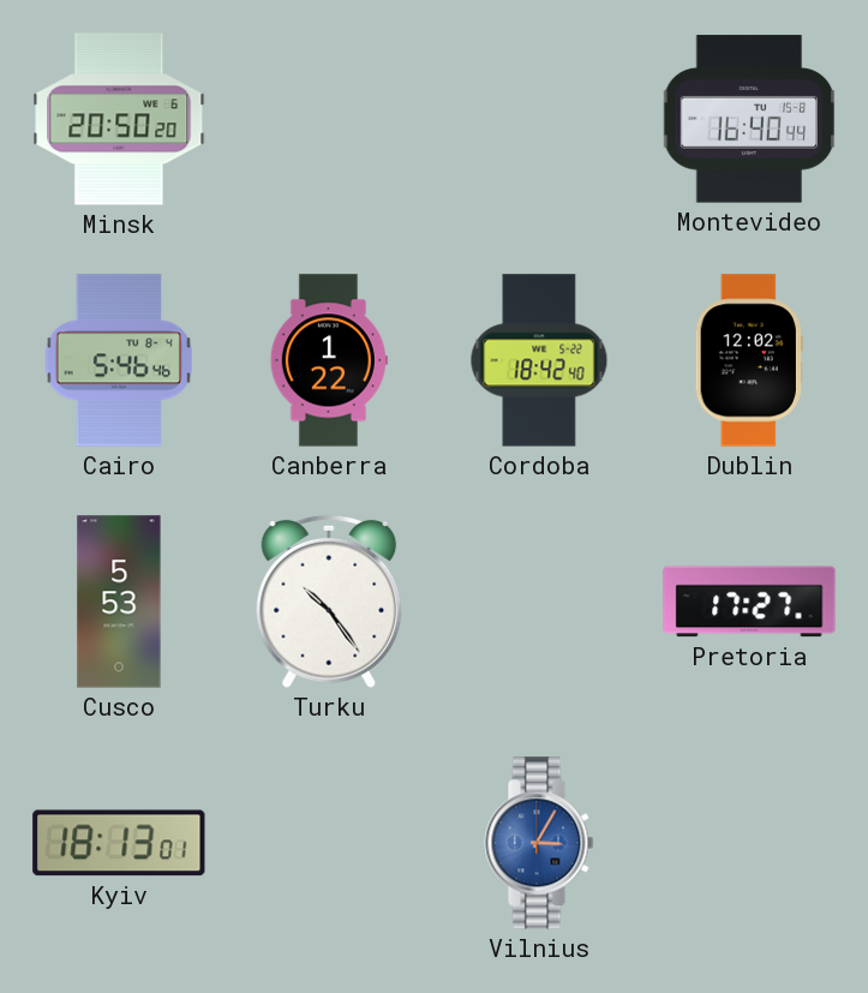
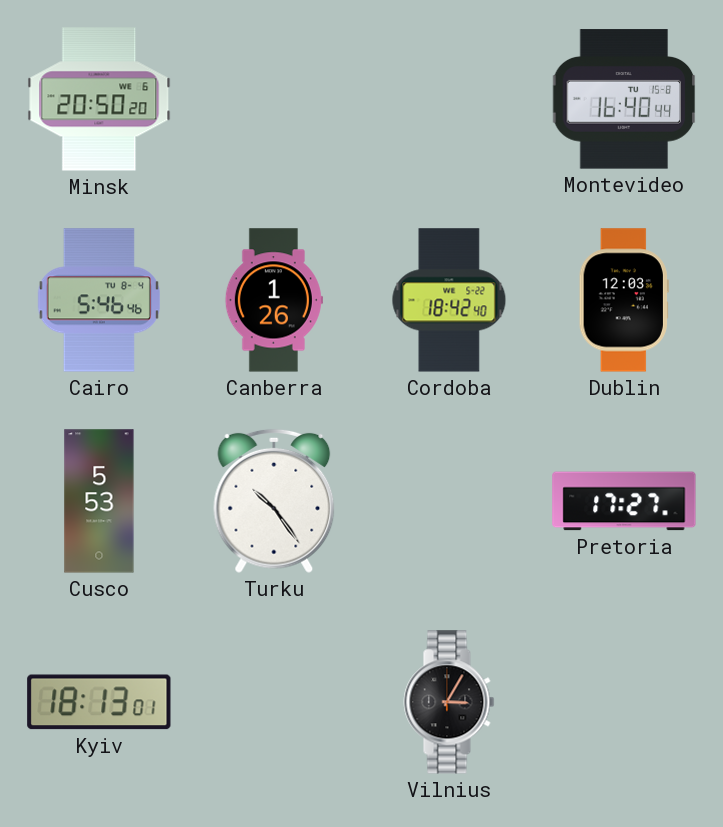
Canberra: 1:22 -> 1:26
Dublin: 12:02 -> 12:03
Vilnius dial: blue -> black
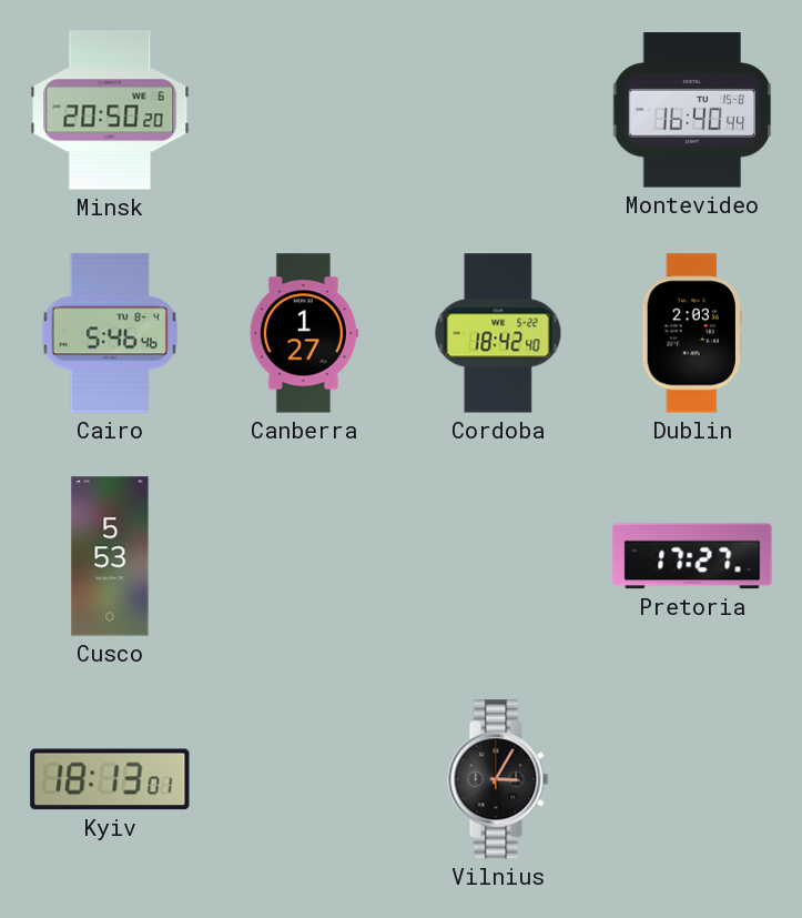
Canberra: 1:26 -> 1:27
Dublin: 12:03 -> 2:03
Turku: 10:24 -> none
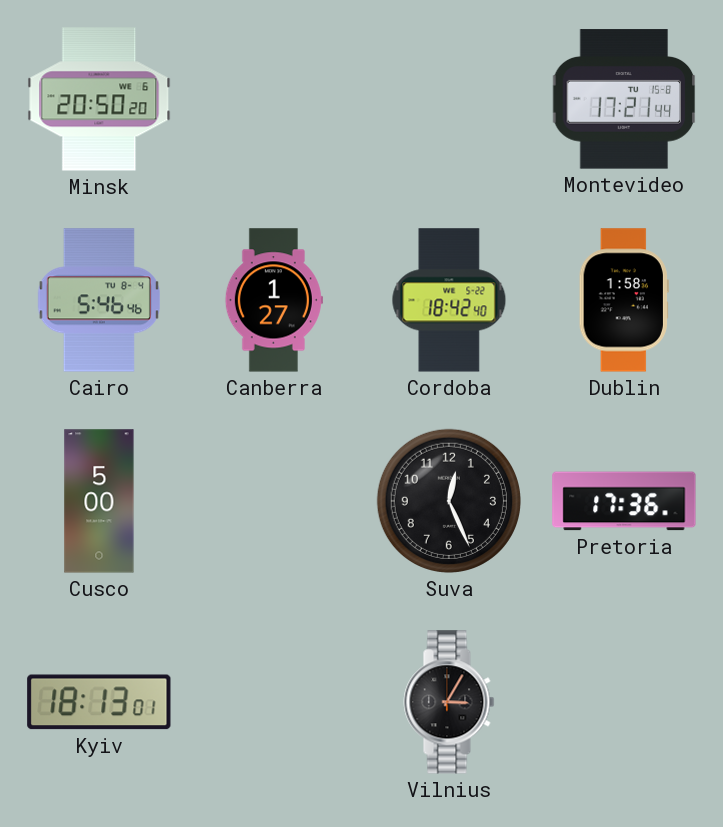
Montevideo: 16:40 -> 17:21
Dublin: 2:03 -> 1:58
Cusco: 5:53 -> 5:00
Suva: none -> 12:26
Pretoria: 17:27 -> 17:36
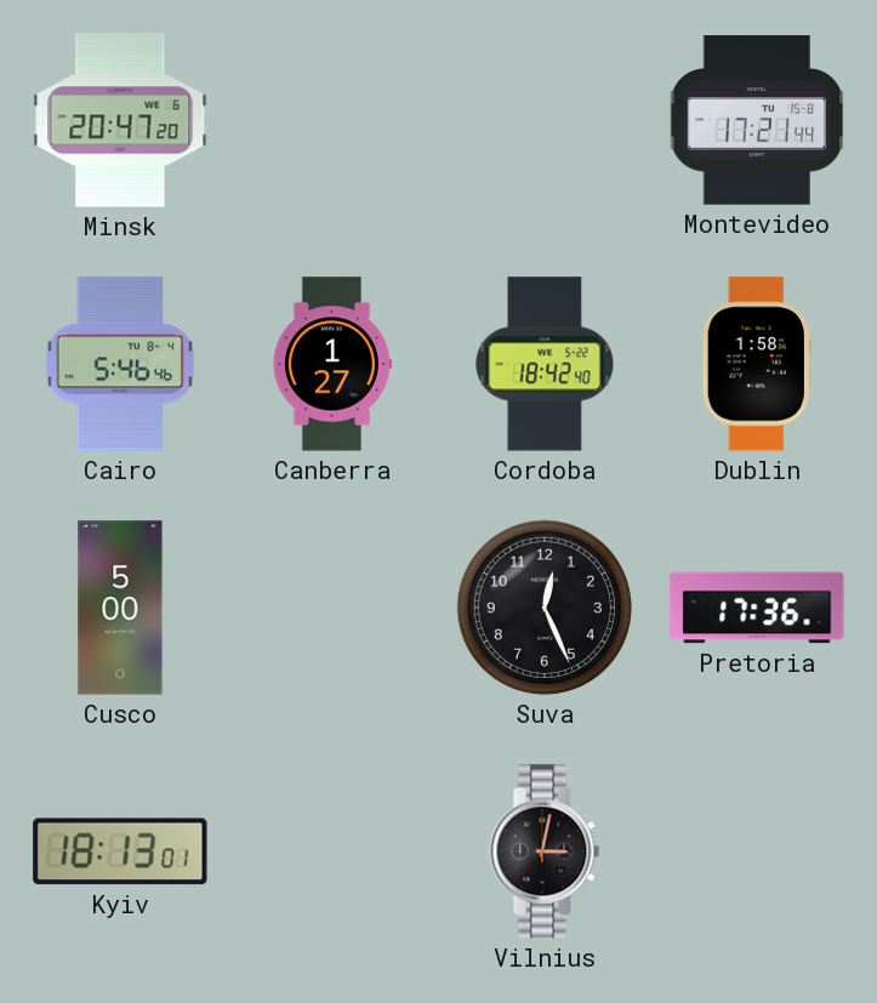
Minsk: 20:50 -> 20:47
Vilnius: 3:05 -> 3:02
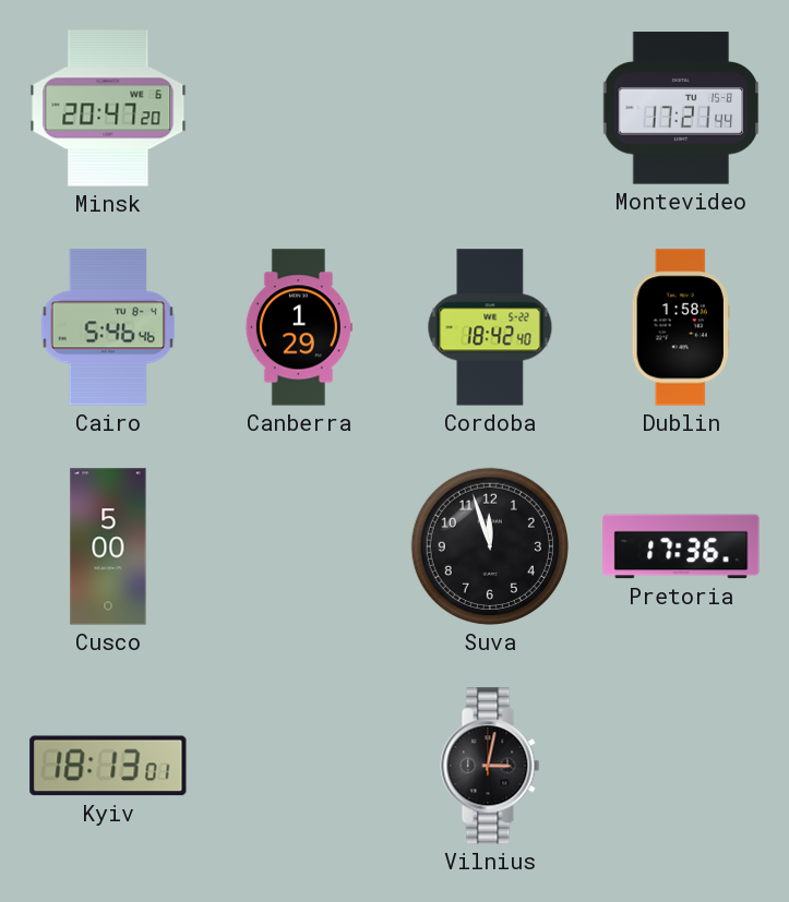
Canberra: 1:27 -> 1:29
Suva: 12:26 -> 11:57
